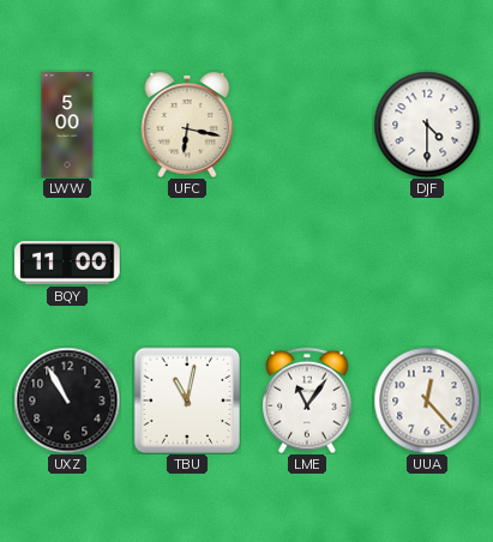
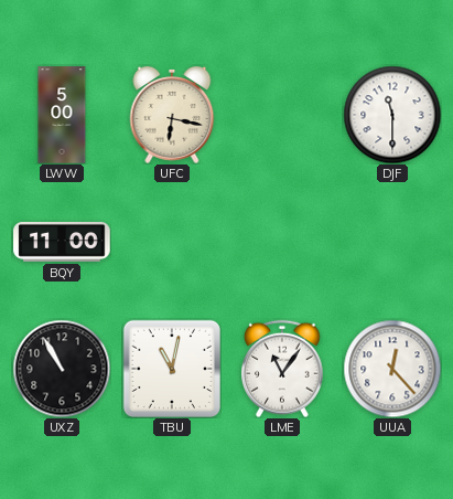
DJF: 4:30 -> 11:30
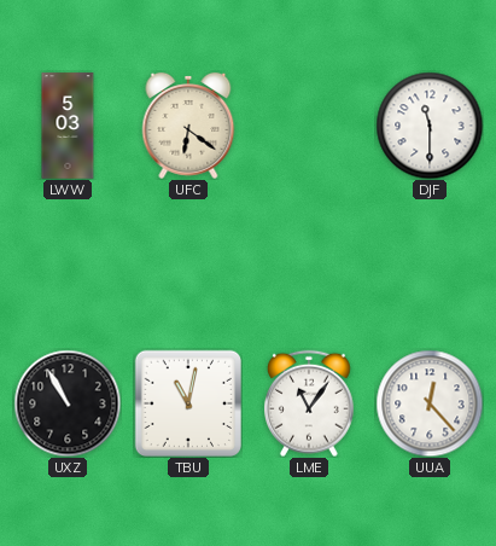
LWW: 5:00 -> 5:03
UFC: 6:17 -> 6:21
BQY: 11:00 -> none
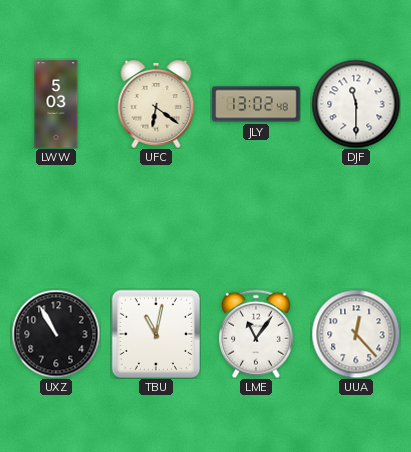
JLY: none -> 13:02
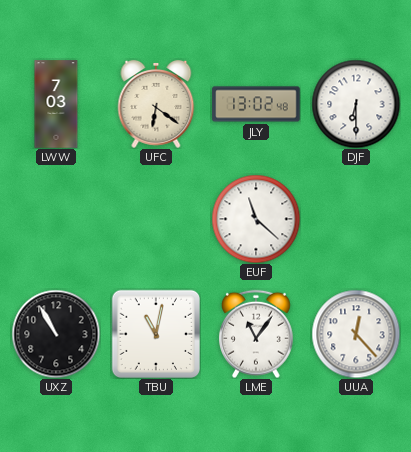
LWW: 5:03 -> 7:03
DJF: 11:30 -> 6:30
EUF: none -> 11:22
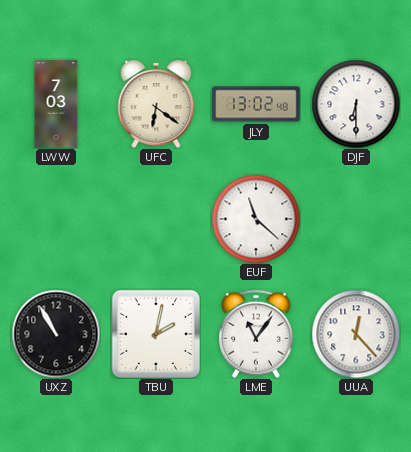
TBU: 11:02 -> 2:02
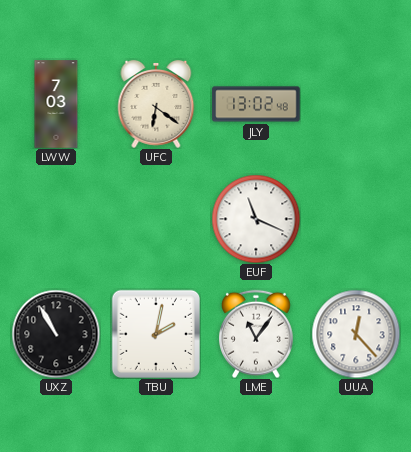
DJF: 6:30 -> none
EUF: 11:22 -> 11:19
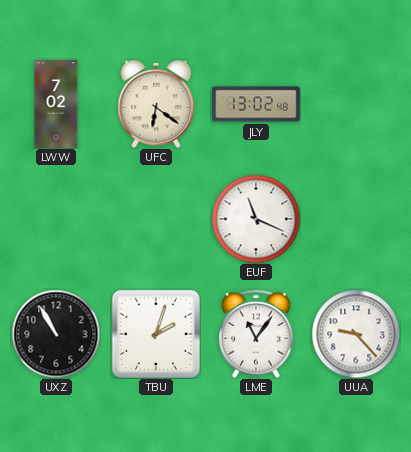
LWW: 7:03 -> 7:02
TBU: 2:02 -> 2:03
UUA: 12:23 -> 9:23
